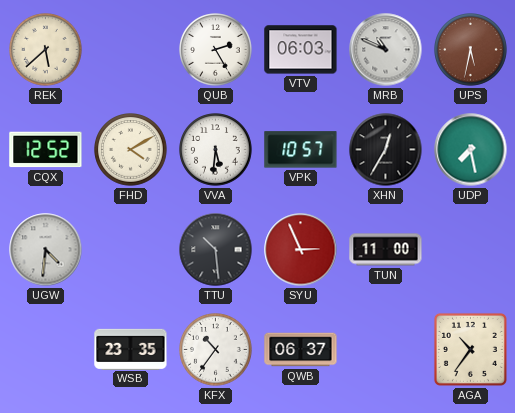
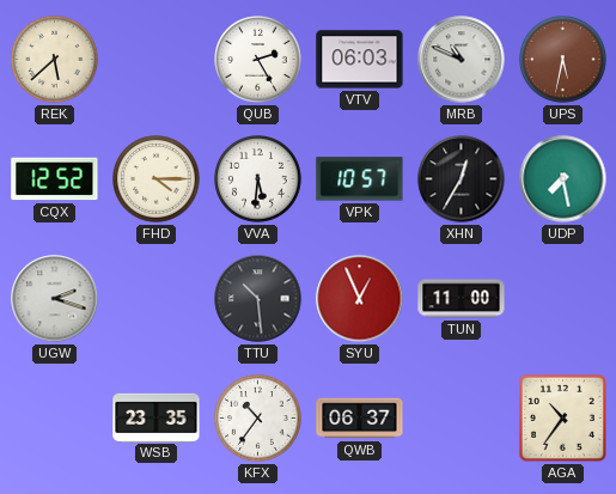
FHD: 4:10 -> 4:15
UGW: 4:31 -> 2:18
SYU: 2:56 -> 12:56
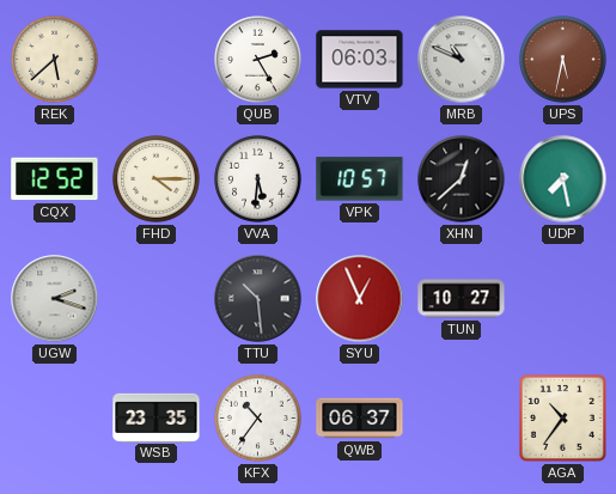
XHN: 12:35 -> 12:38
TUN: 11:00 -> 10:27
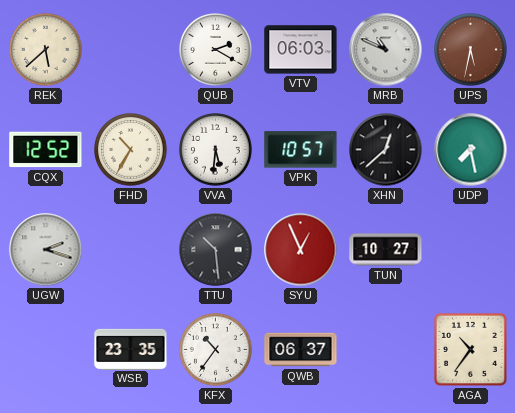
QUB: 2:25 -> 2:20
FHD: 4:15 -> 10:35
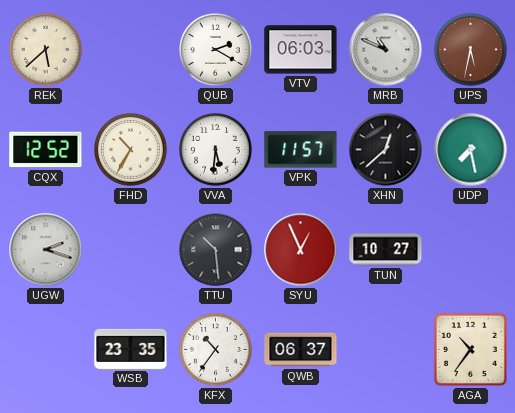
VPK: 10:57 -> 11:57
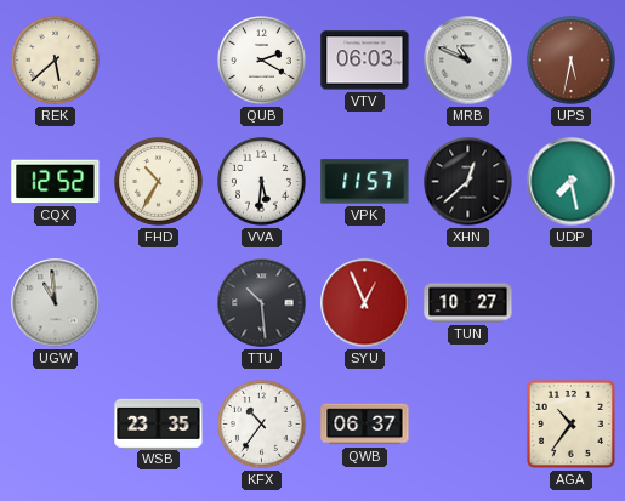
UGW: 2:18 -> 10:59
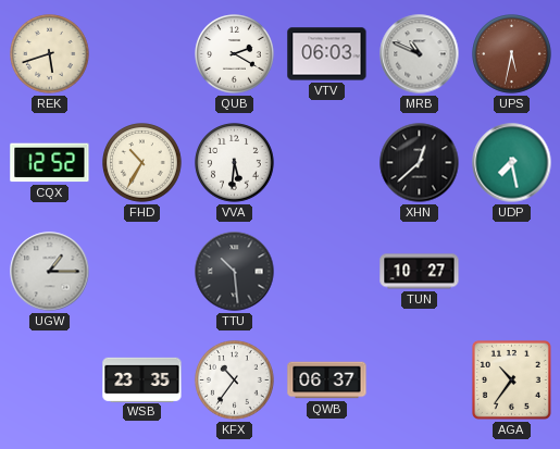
REK: 5:38 -> 5:42
VPK: 11:57 -> none
UGW: 10:59 -> 1:15
SYU: 12:56 -> none
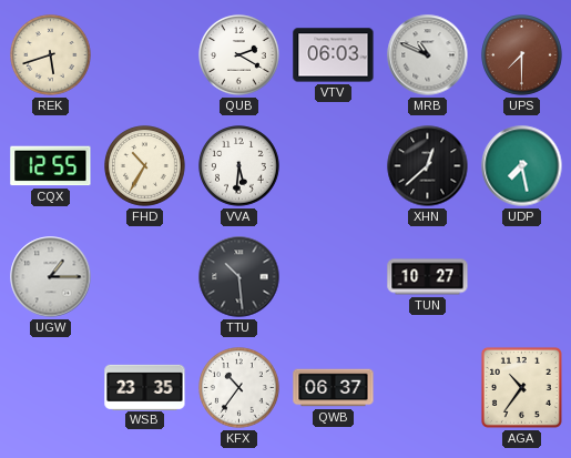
UPS: 5:32 -> 7:30
CQX: 12:52 -> 12:55
